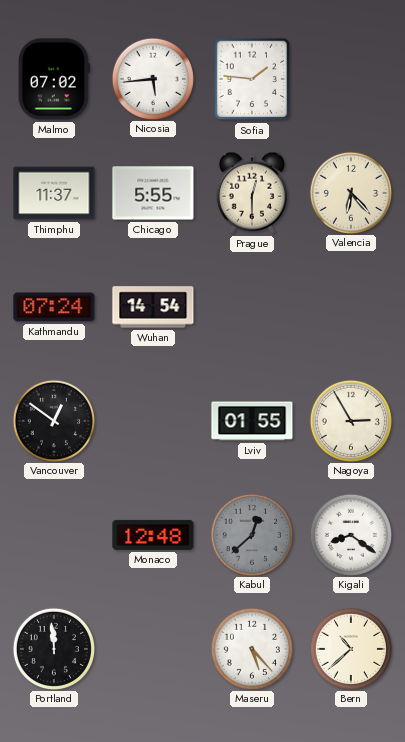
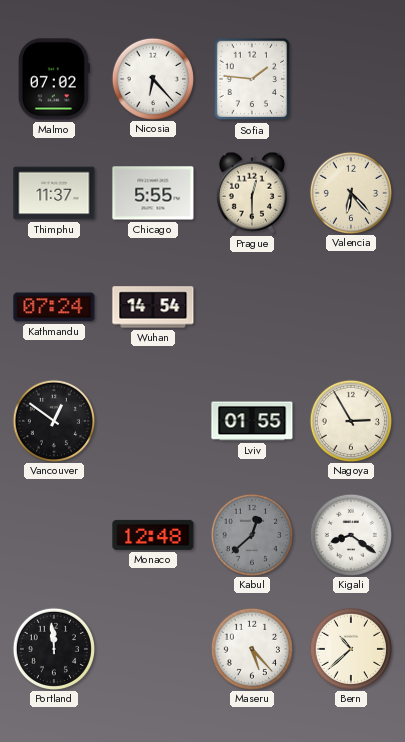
Nicosia: 5:44 -> 6:23
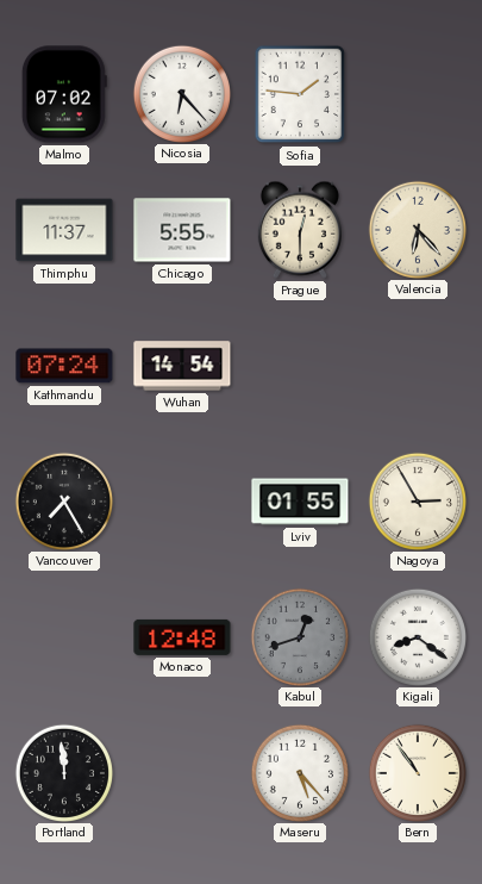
Vancouver: 12:51 -> 7:25
Kabul: 12:38 -> 12:42
Bern: 10:38 -> 10:54
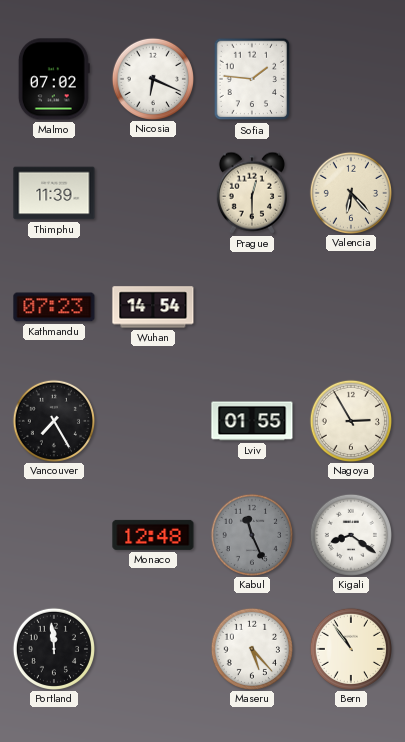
Nicosia: 6:23 -> 6:19
Thimphu: 11:37 -> 11:39
Chicago: 5:55 -> none
Kathmandu: 07:24 -> 07:23
Kabul: 12:42 -> 11:26
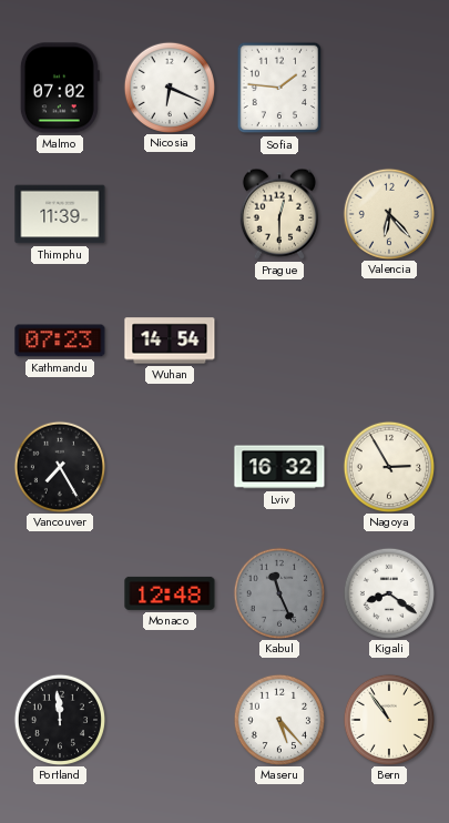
Lviv: 01:55 -> 16:32
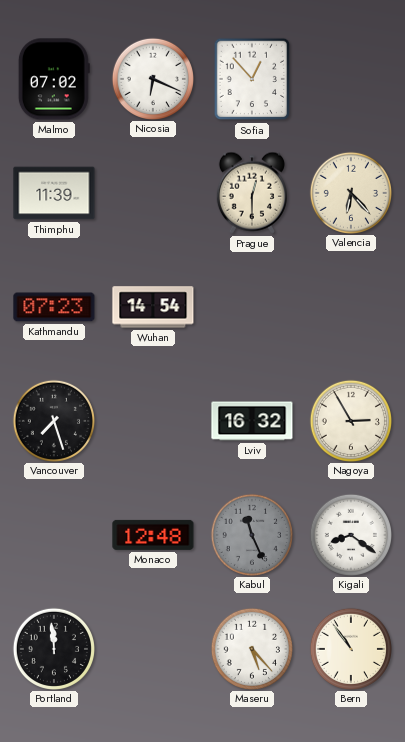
Sofia: 1:46 -> 12:53
Vancouver: 7:25 -> 7:27
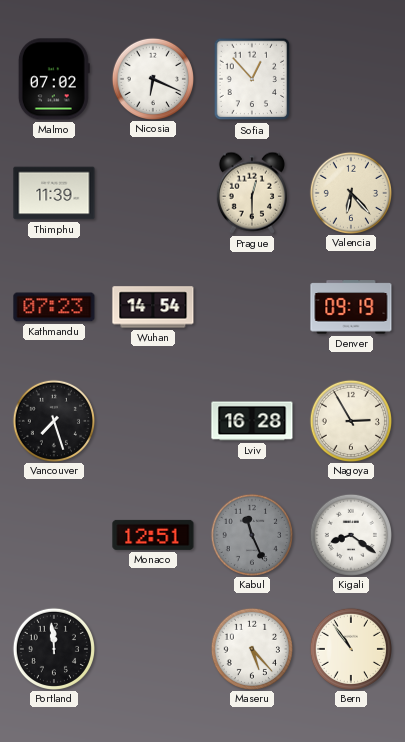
Denver: none -> 09:19
Lviv: 16:32 -> 16:28
Monaco: 12:48 -> 12:51
